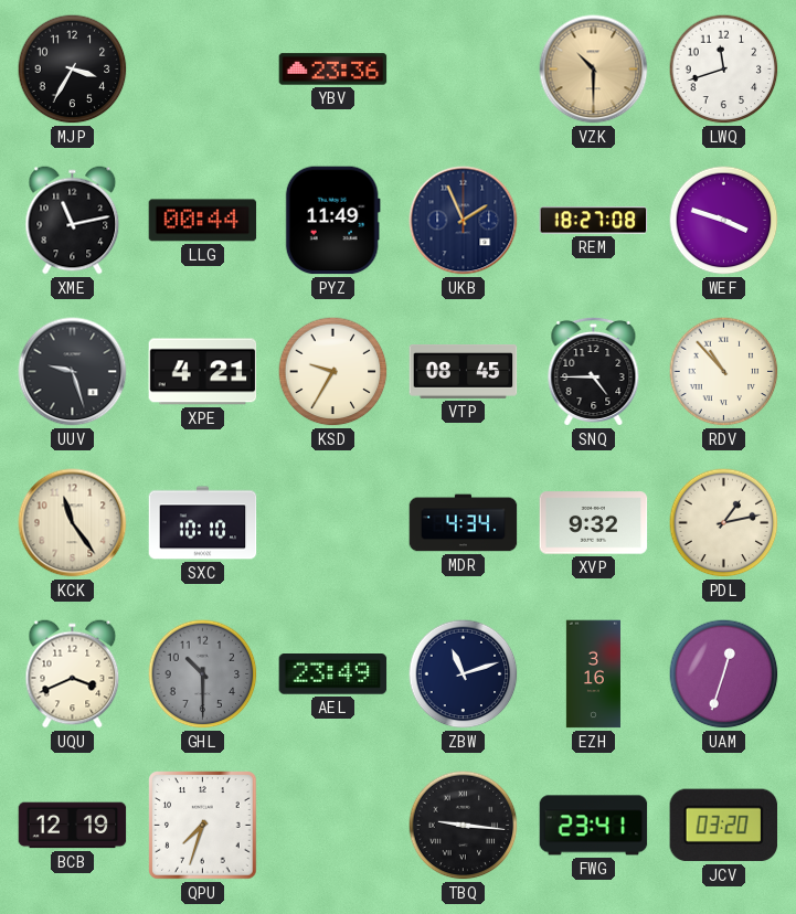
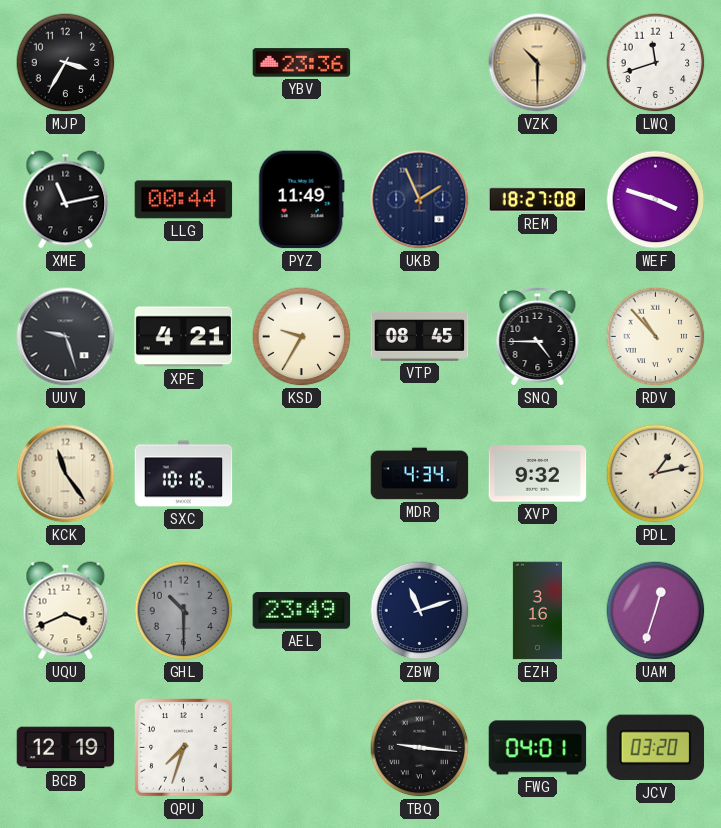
SXC: 10:10 -> 10:16
FWG: 23:41 -> 04:01
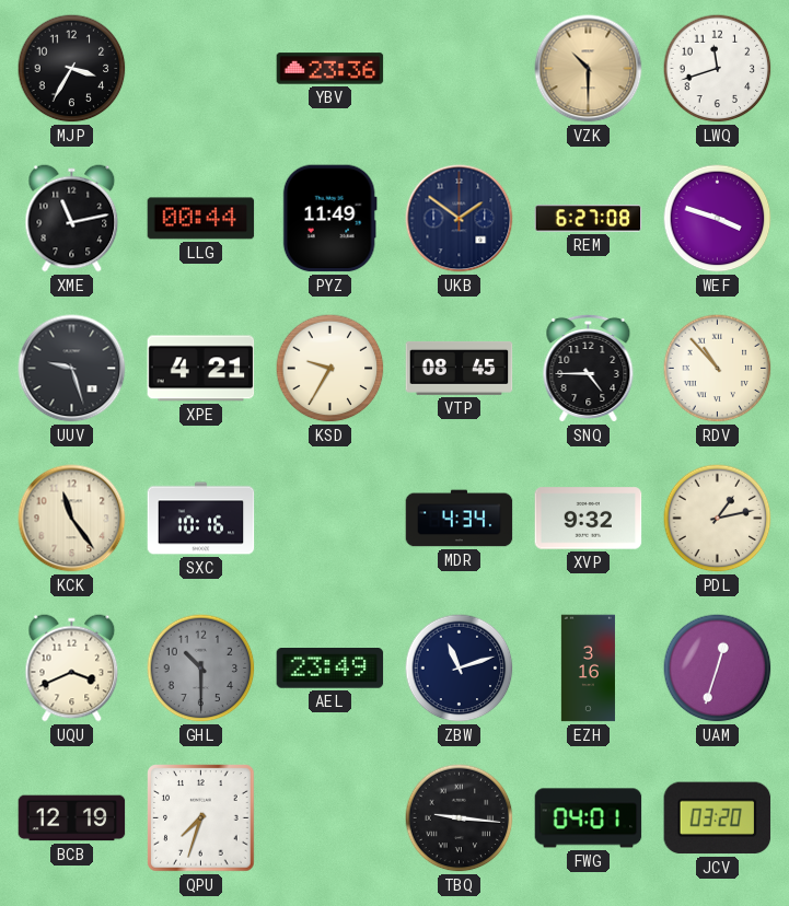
UKB: 1:56 -> 1:51
REM: 18:27 -> 6:27
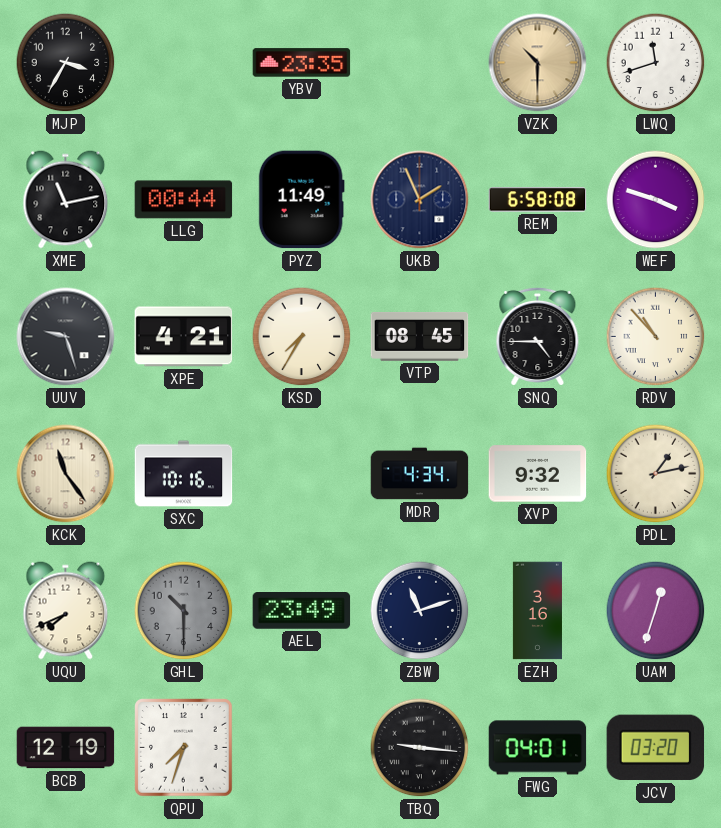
YBV: 23:36 -> 23:35
UKB: 1:51 -> 1:56
REM: 6:27 -> 6:58
KSD: 9:35 -> 7:35
UQU: 3:41 -> 7:41
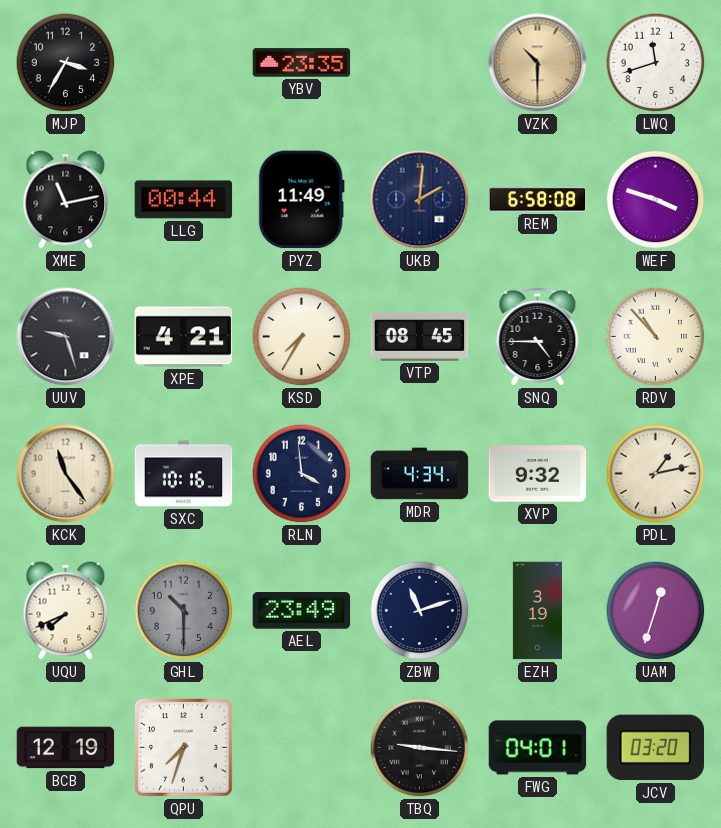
UKB: 1:56 -> 2:01
RLN: none -> 3:59
EZH: 3:16 -> 3:19
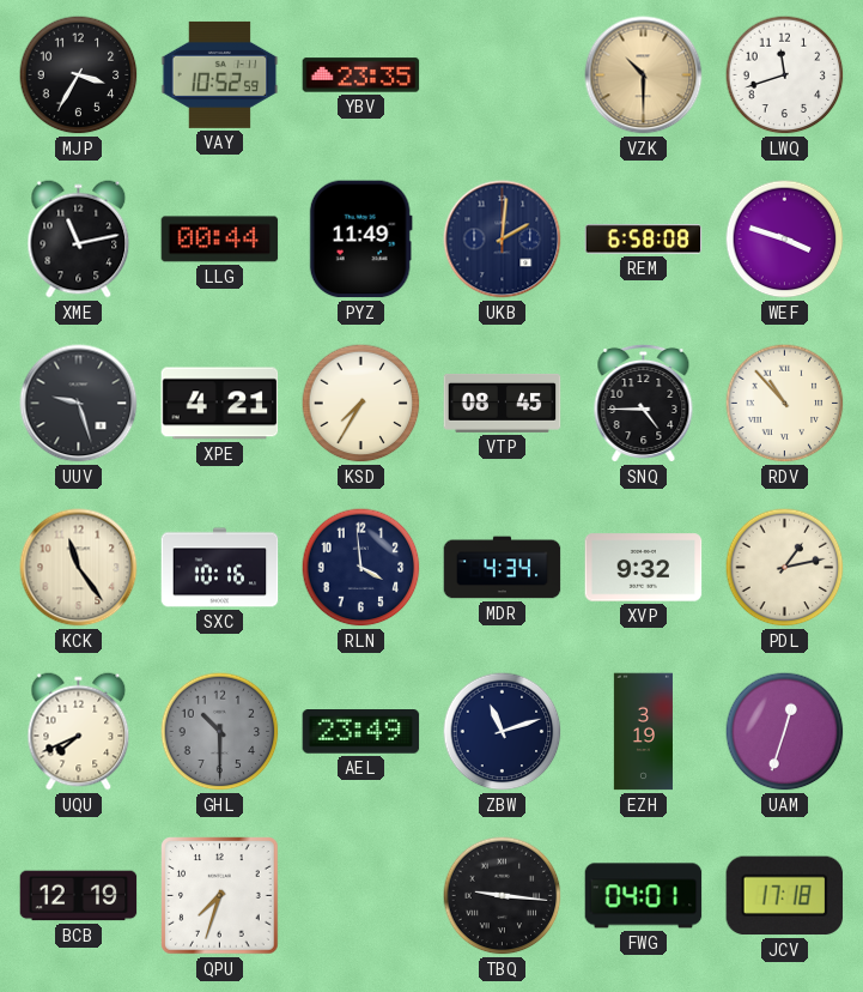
VAY: none -> 10:52
JCV: 03:20 -> 17:18
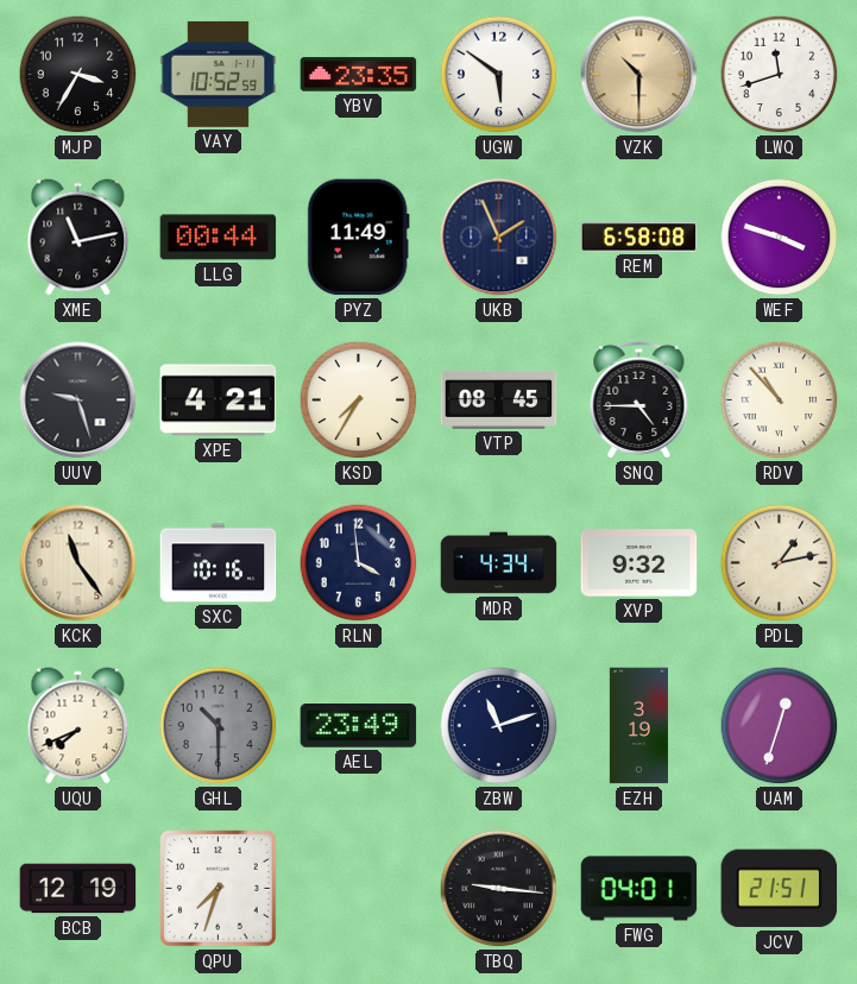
UGW: none -> 5:51
UKB: 2:01 -> 1:56
JCV: 17:18 -> 21:51
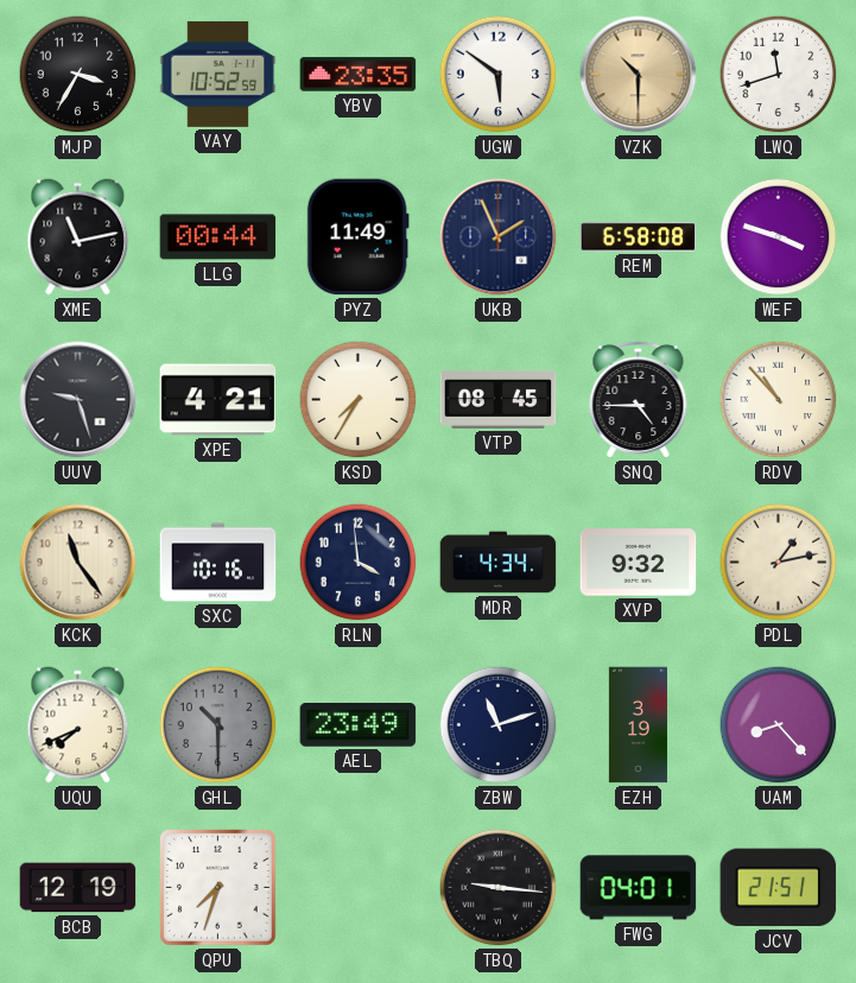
UAM: 12:33 -> 8:23
